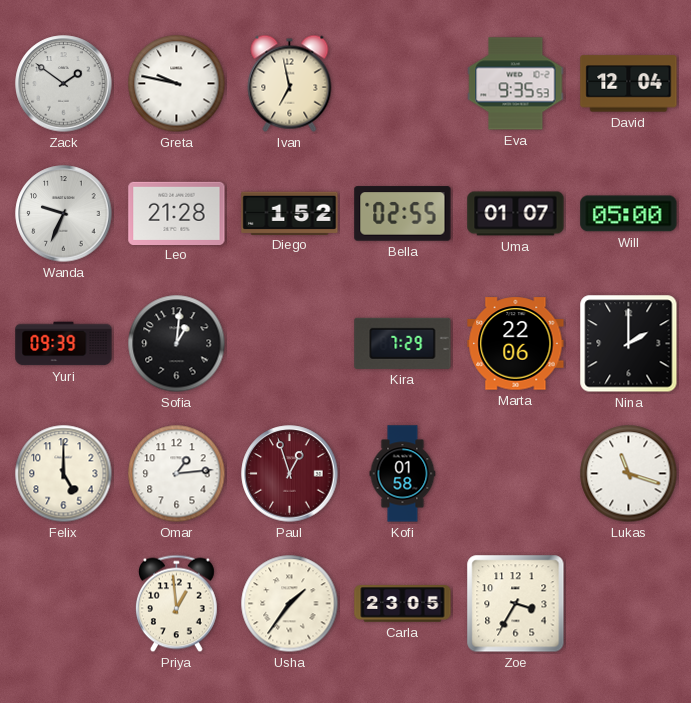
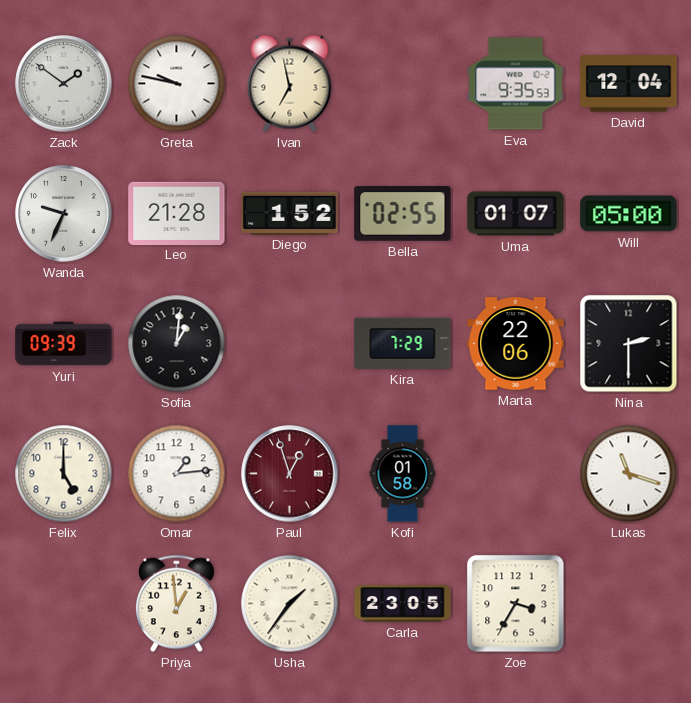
Nina: 2:00 -> 2:30
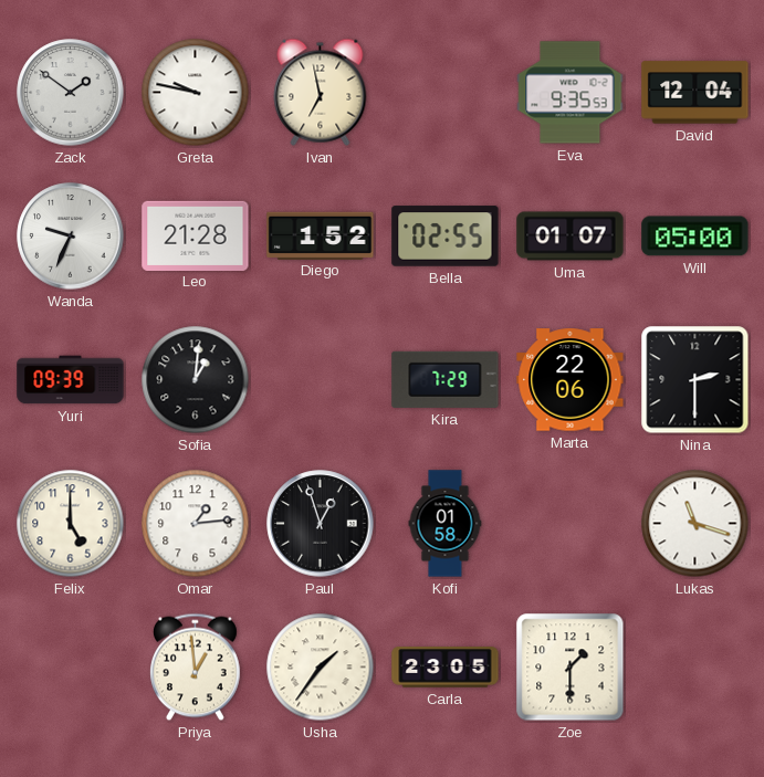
Paul dial: burgundy -> black
Zoe: 3:35 -> 1:30
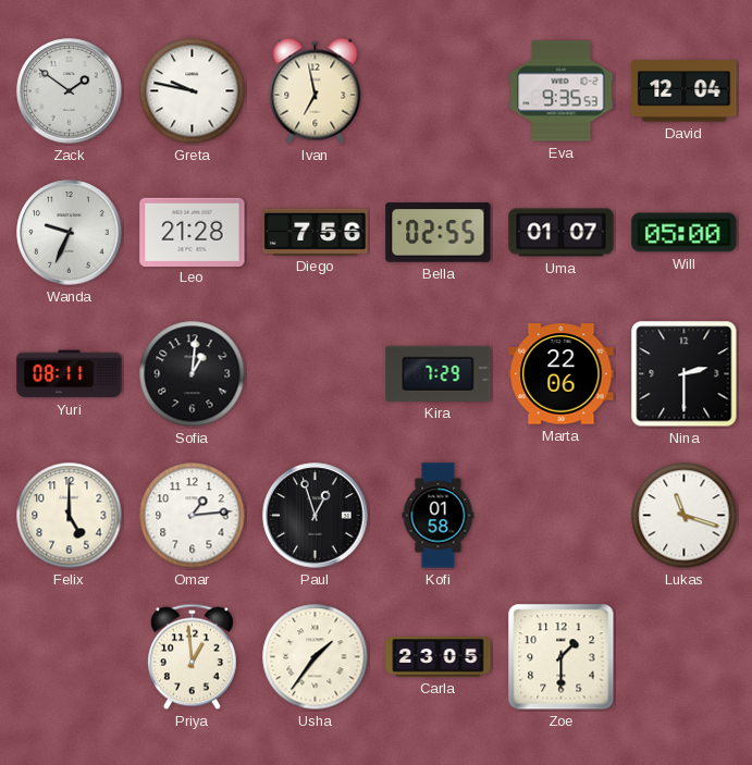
Diego: 1:52 -> 7:56
Yuri: 09:39 -> 08:11
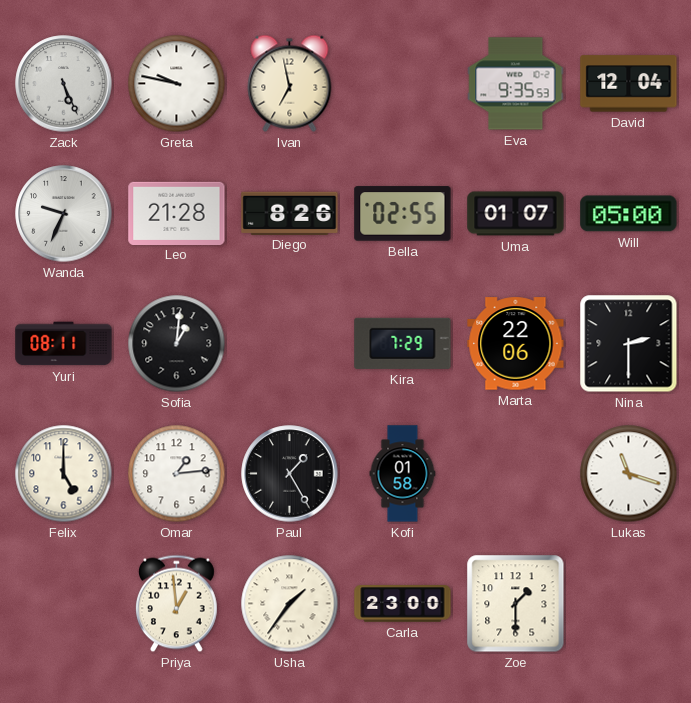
Zack: 1:51 -> 5:26
Diego: 7:56 -> 8:26
Paul: 12:57 -> 1:25
Carla: 23:05 -> 23:00
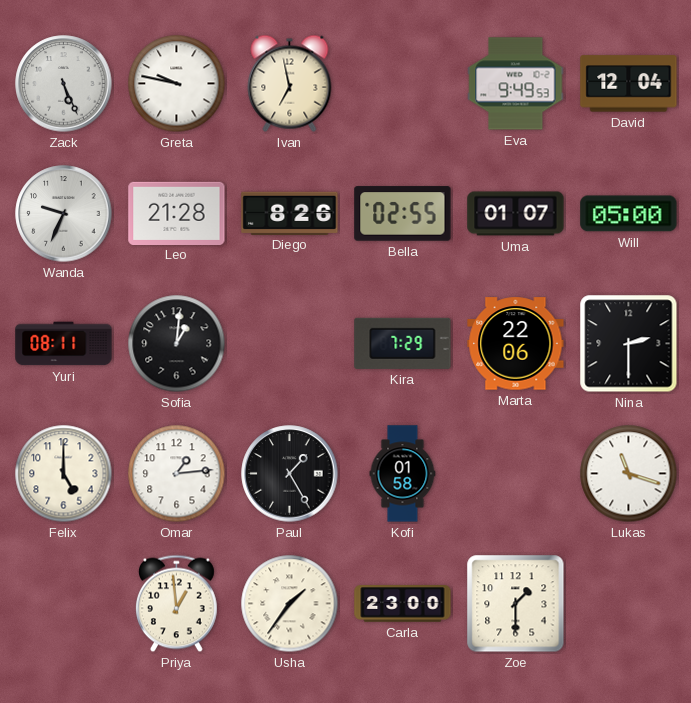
Eva: 9:35 -> 9:49
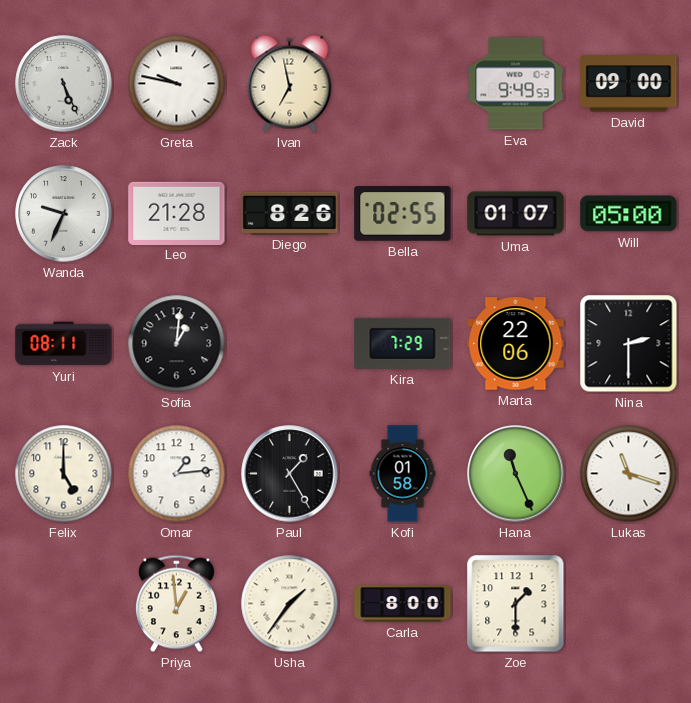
David: 12:04 -> 09:00
Hana: none -> 11:26
Carla: 23:00 -> 8:00
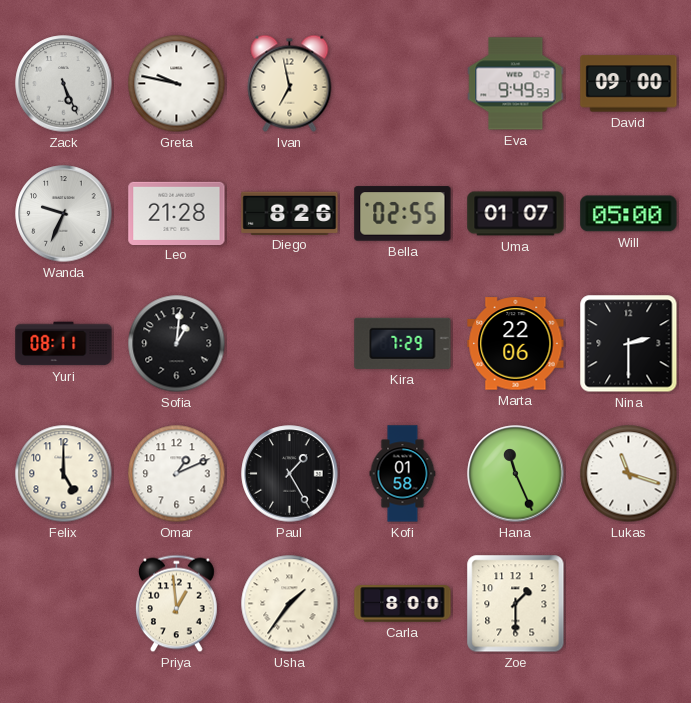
Omar: 1:14 -> 1:11
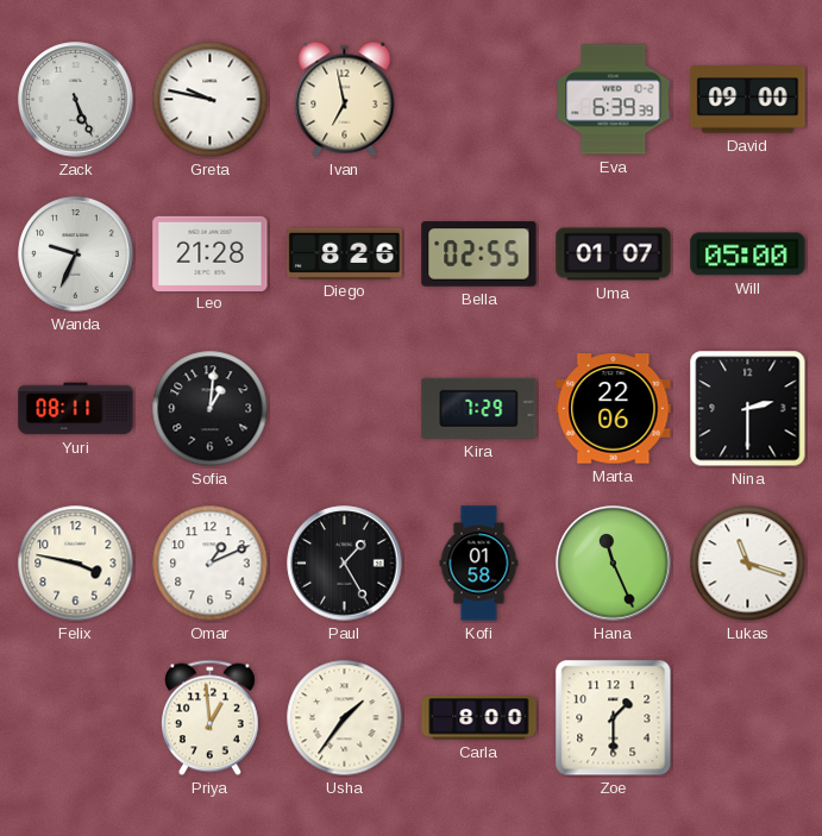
Eva: 9:49 -> 6:39
Felix: 5:00 -> 3:47
